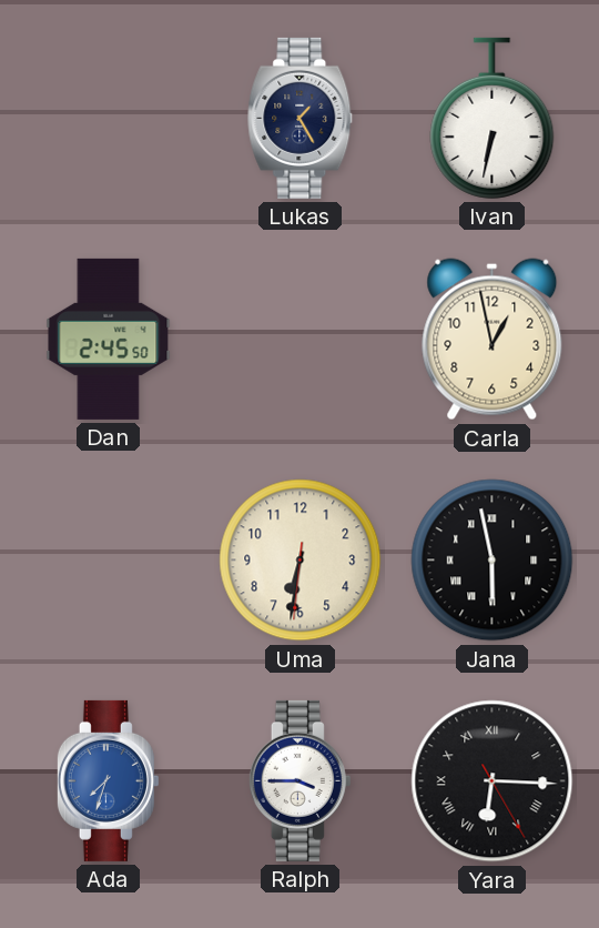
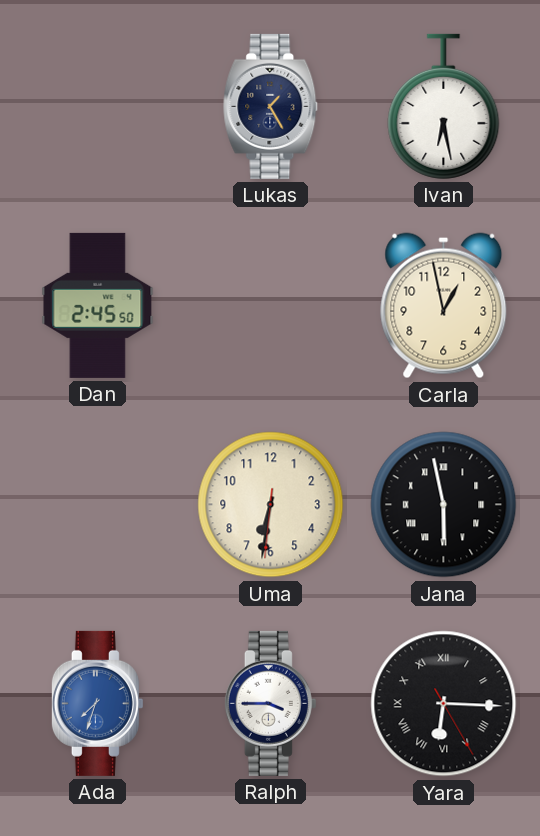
Ivan: 6:32 -> 6:28
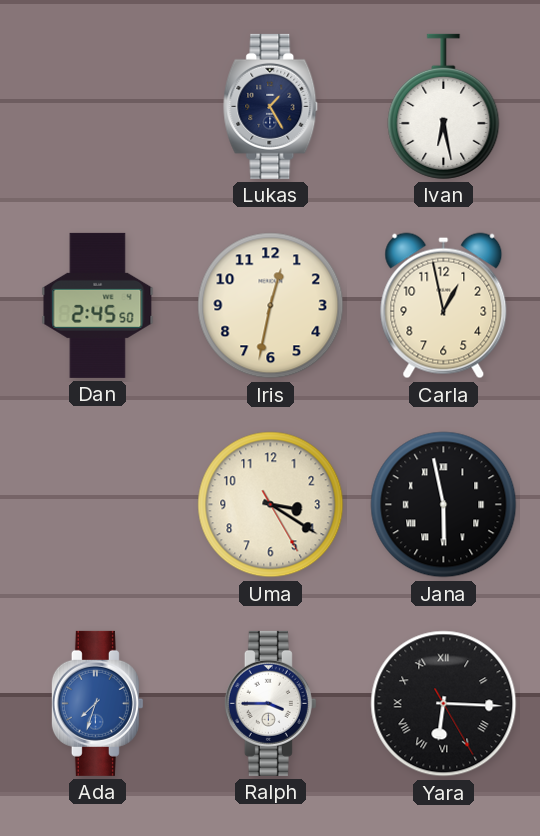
Iris: none -> 12:32
Uma: 6:31 -> 3:20
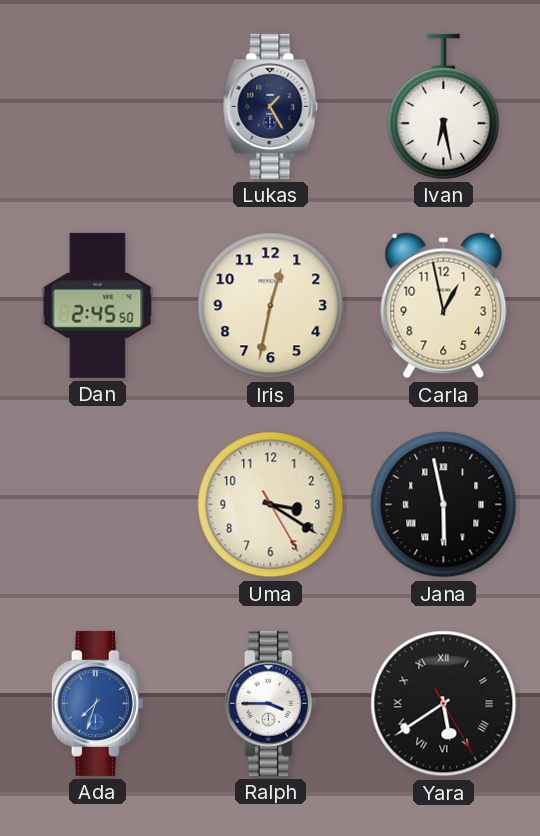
Yara: 6:15 -> 5:39
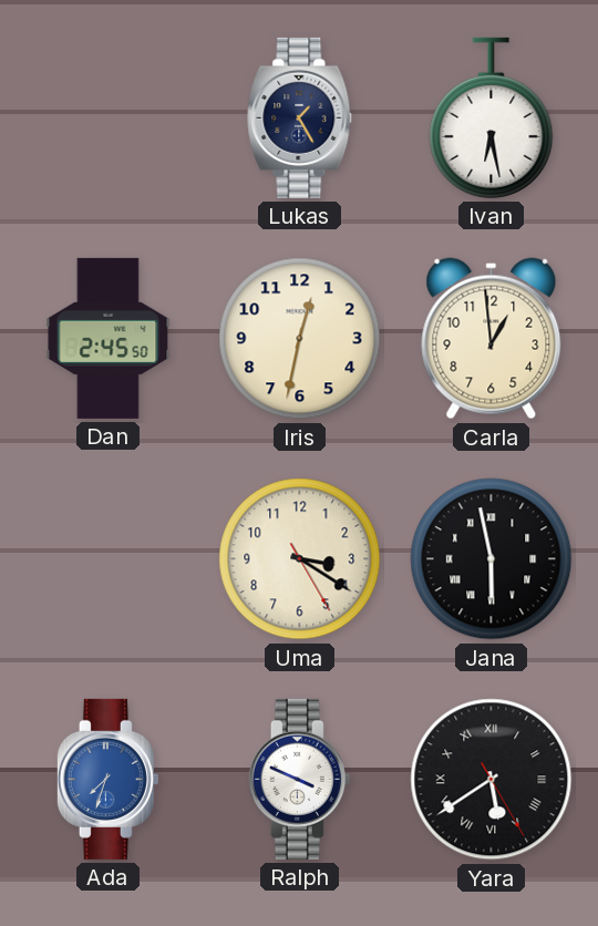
Carla: 12:58 -> 12:59
Ralph: 3:45 -> 3:49
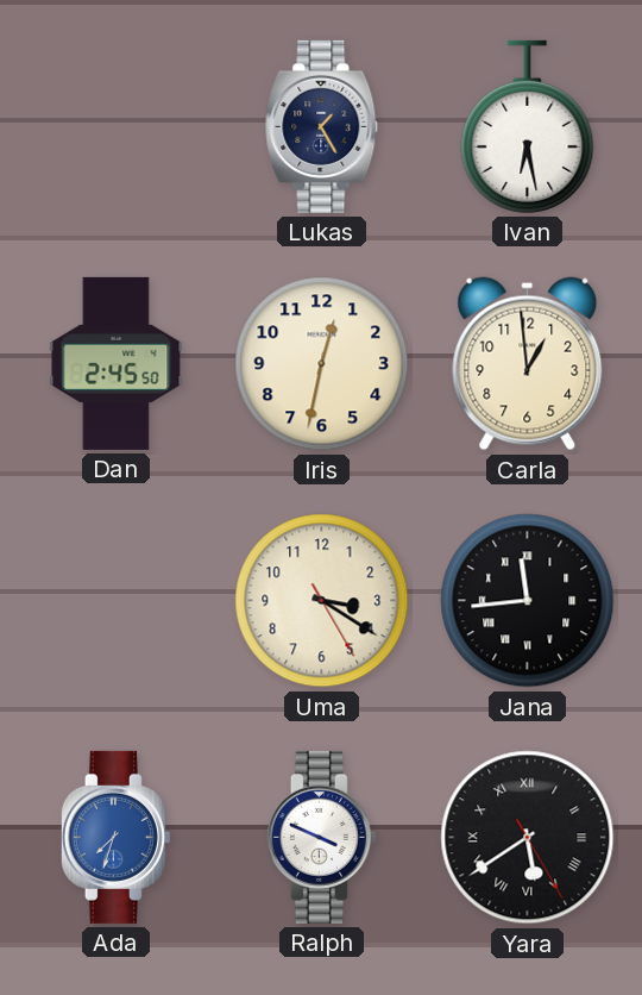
Jana: 5:58 -> 11:44
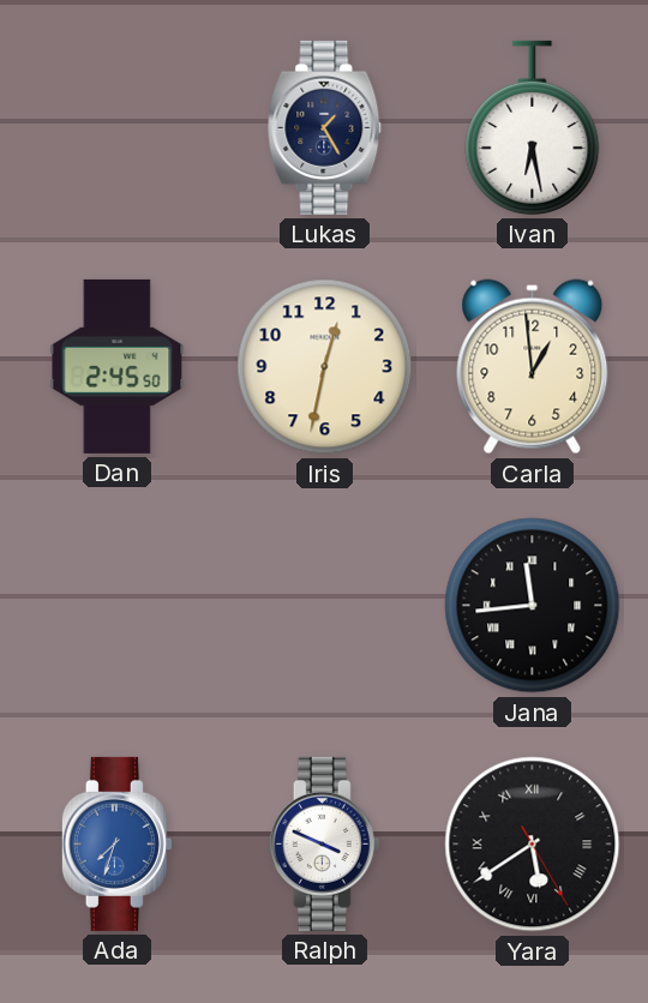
Uma: 3:20 -> none
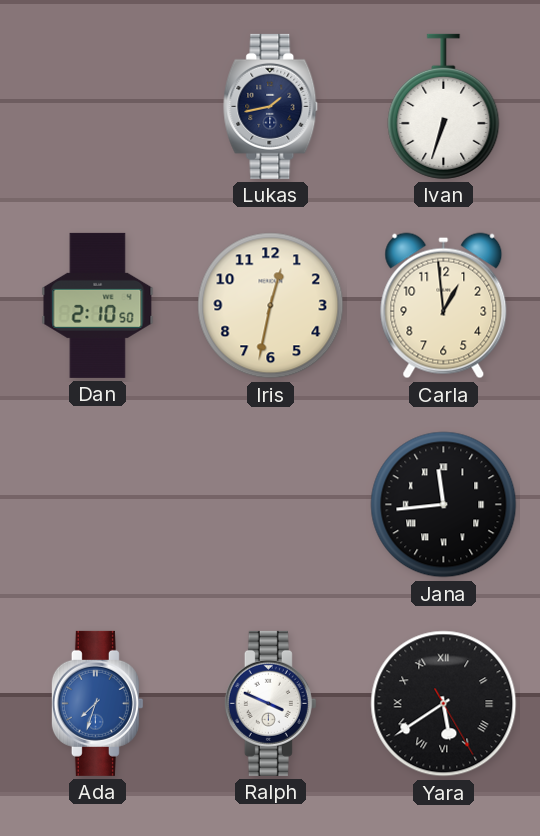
Lukas: 1:25 -> 1:43
Ivan: 6:28 -> 6:33
Dan: 2:45 -> 2:10
